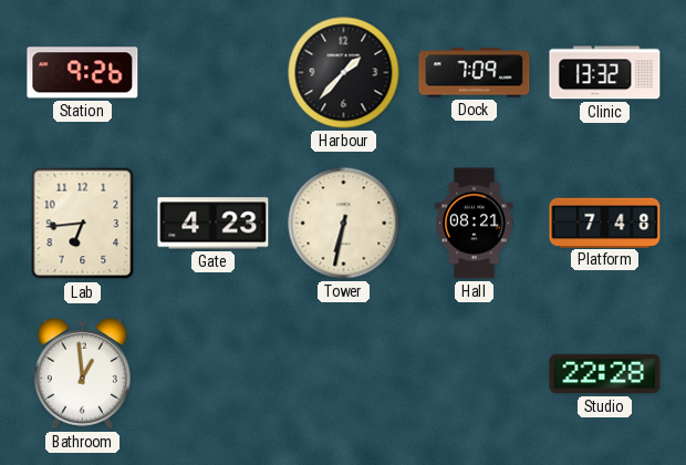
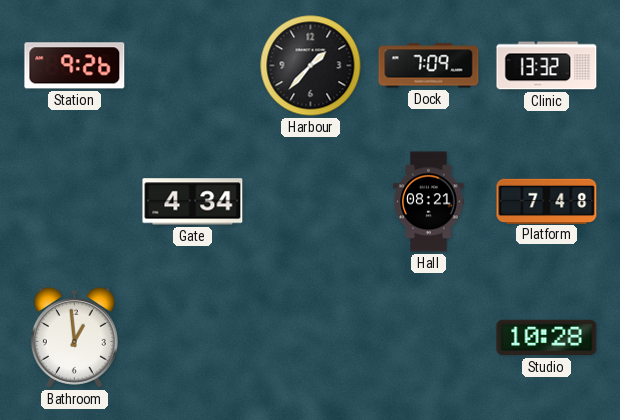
Lab: 6:44 -> none
Gate: 4:23 -> 4:34
Tower: 6:32 -> none
Studio: 22:28 -> 10:28
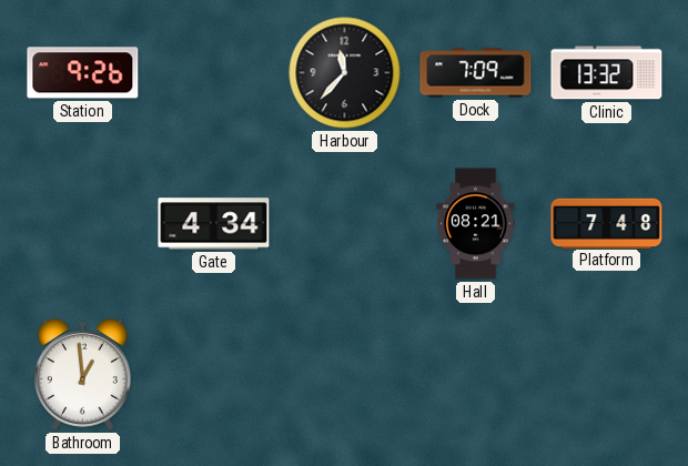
Harbour: 1:37 -> 11:37
Studio: 10:28 -> none
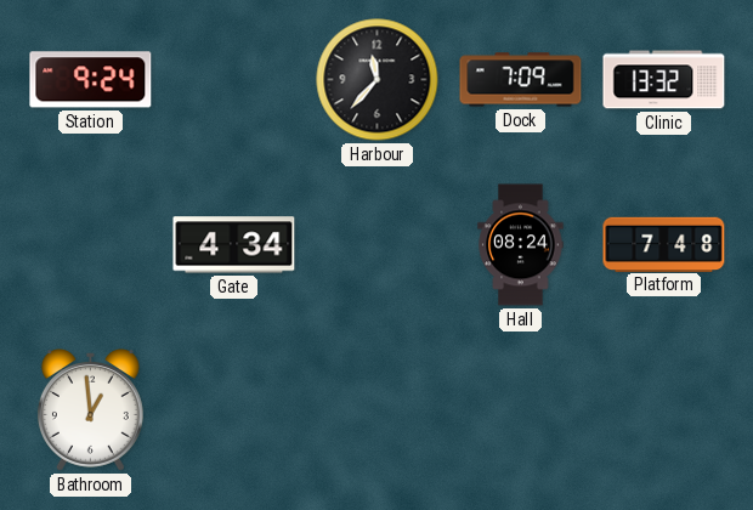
Station: 9:26 -> 9:24
Hall: 08:21 -> 08:24
